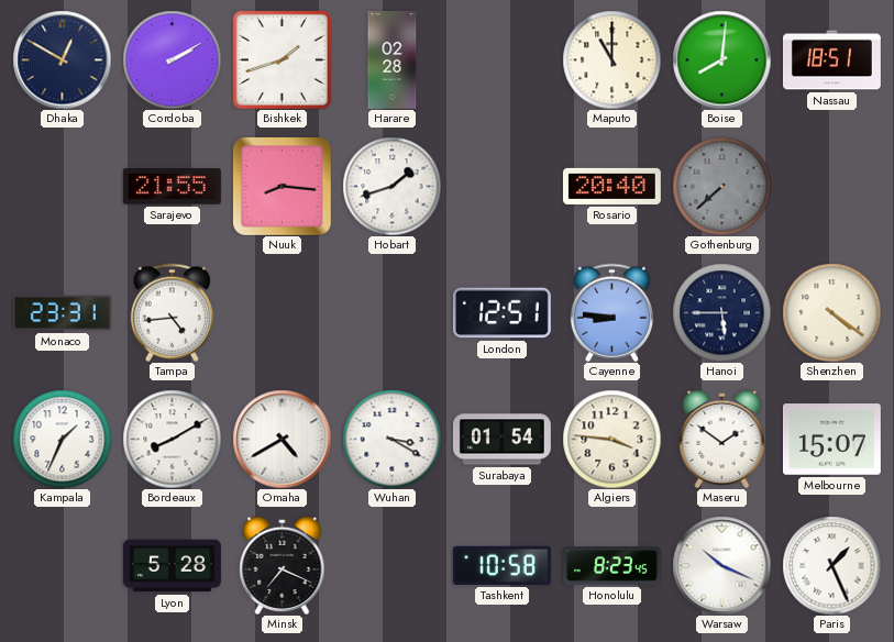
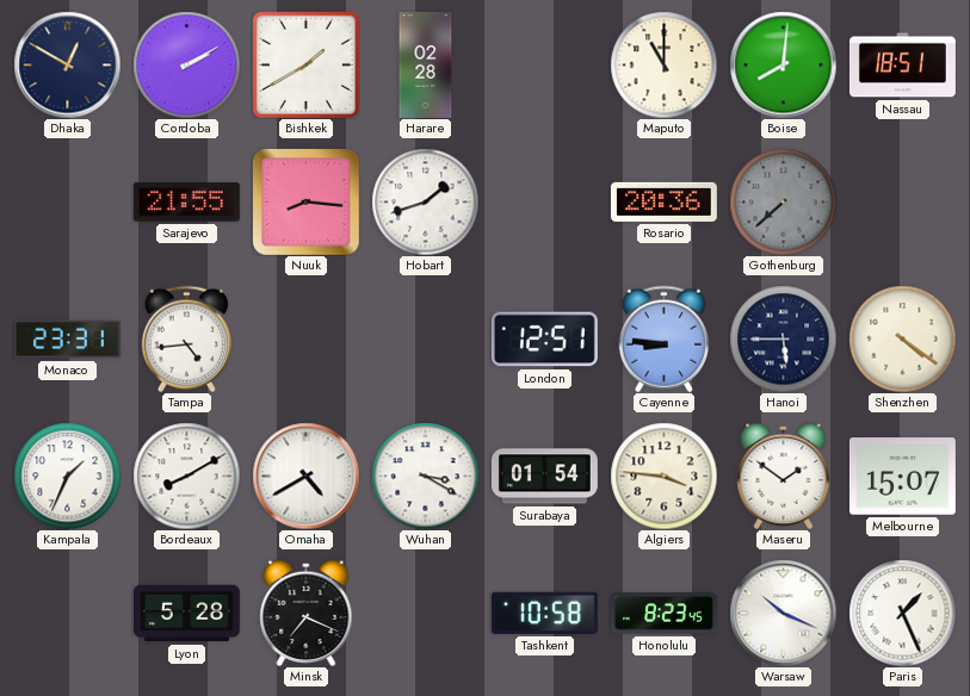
Bishkek: 1:42 -> 1:40
Rosario: 20:40 -> 20:36
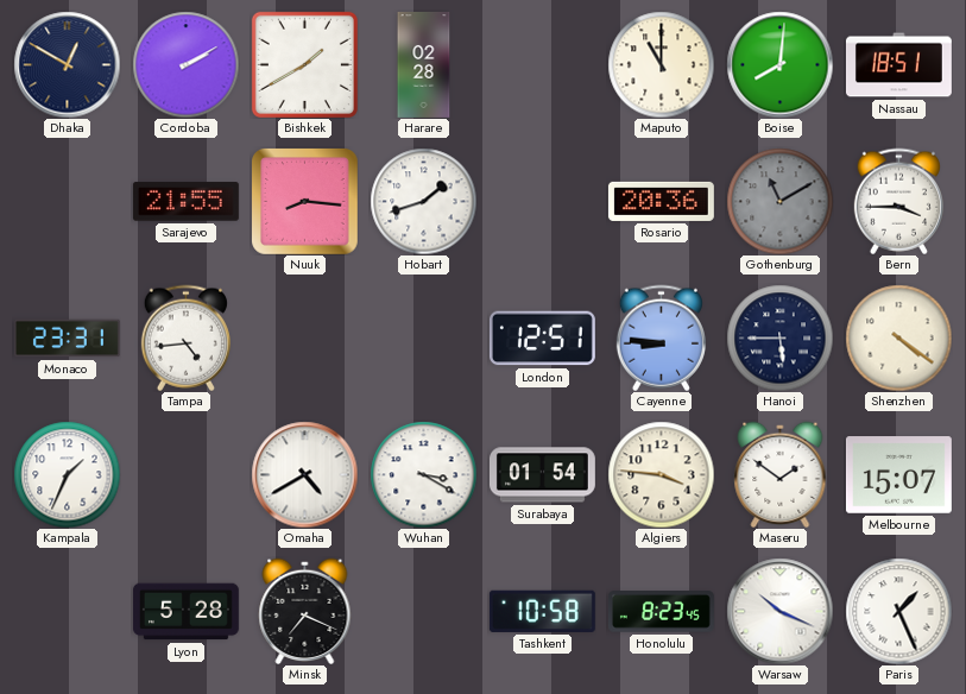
Gothenburg: 7:38 -> 11:10
Bern: none -> 3:45
Bordeaux: 8:10 -> none
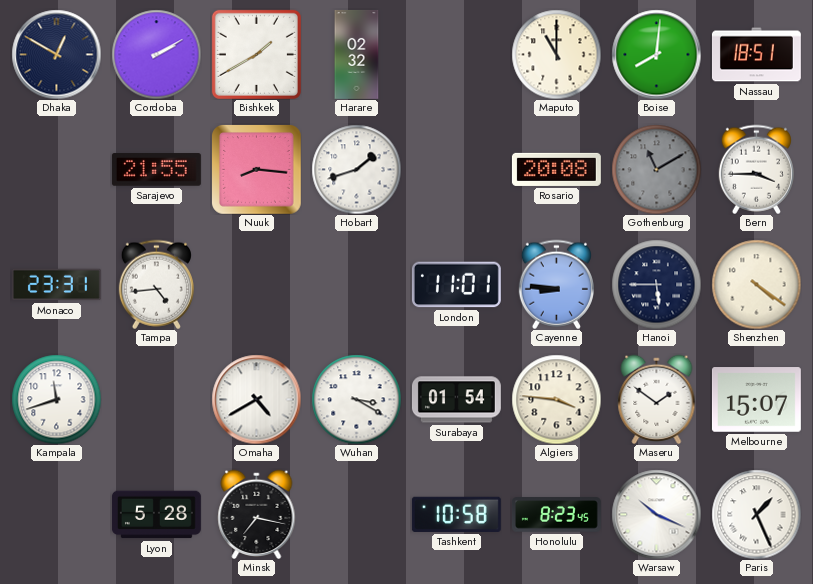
Harare: 02:28 -> 02:32
Rosario: 20:36 -> 20:08
London: 12:51 -> 11:01
Kampala: 1:34 -> 11:42
Minsk: 7:19 -> 7:17
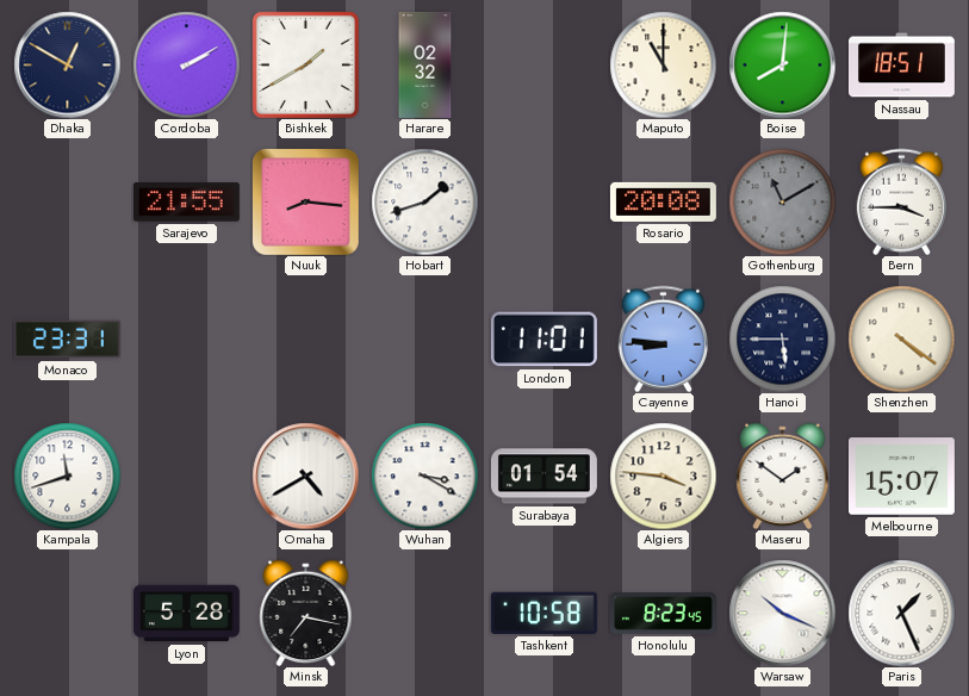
Tampa: 4:44 -> none
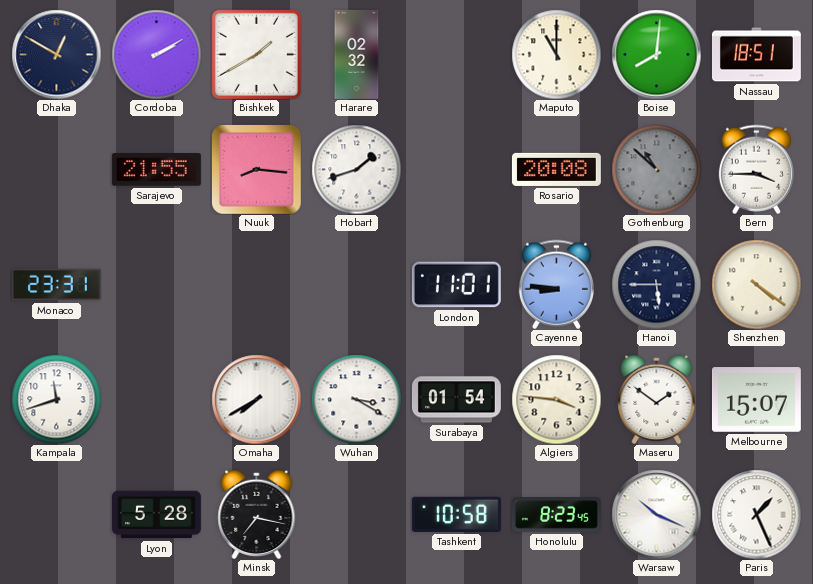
Gothenburg: 11:10 -> 10:52
Omaha: 4:40 -> 7:40
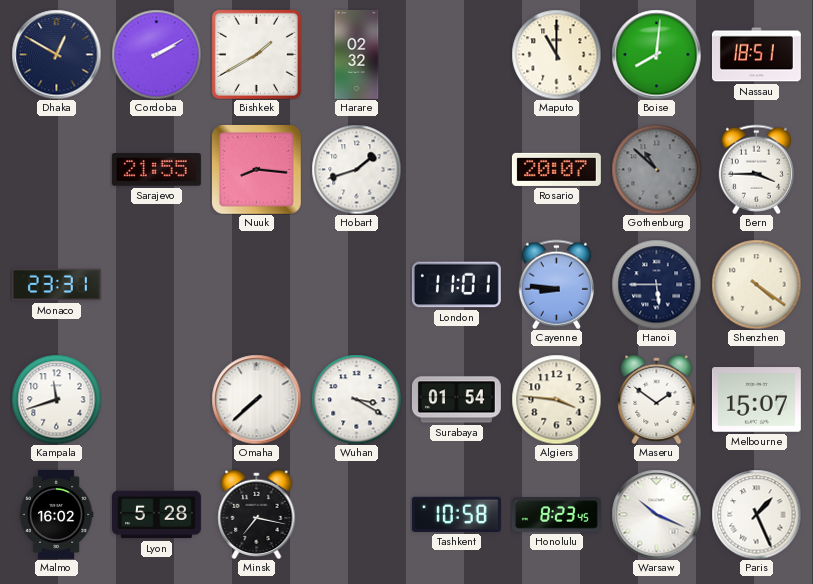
Rosario: 20:08 -> 20:07
Omaha: 7:40 -> 7:38
Malmo: none -> 16:02
